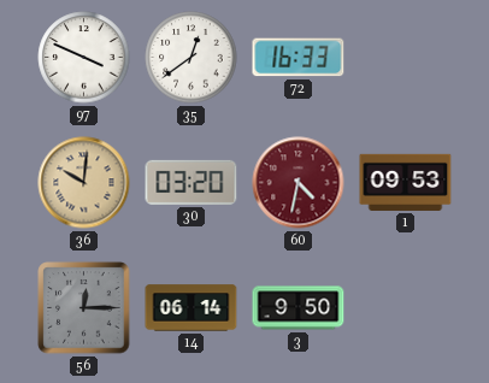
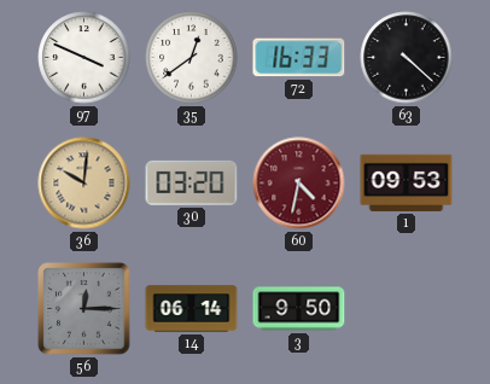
63: none -> 4:22
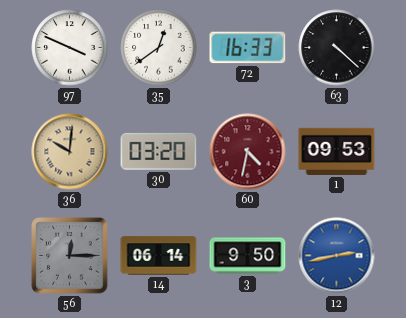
12: none -> 2:43
